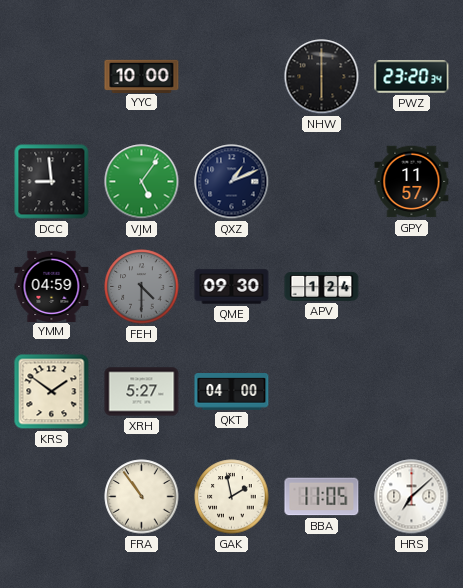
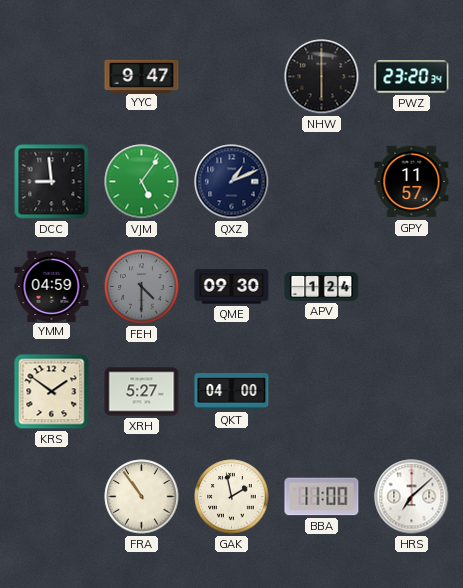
YYC: 10:00 -> 9:47
BBA: 11:05 -> 11:00
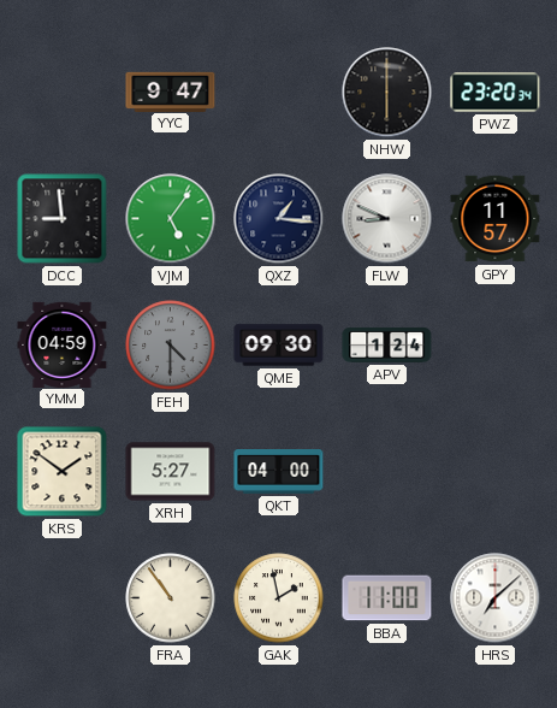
QXZ: 1:11 -> 1:16
FLW: none -> 8:49
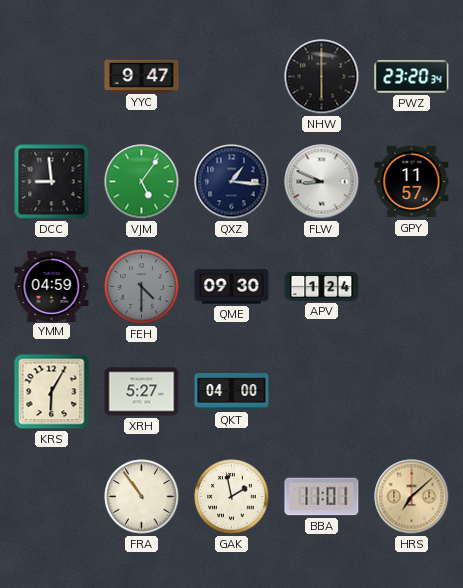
KRS: 1:51 -> 6:05
BBA: 11:00 -> 11:01
HRS dial: white -> champagne
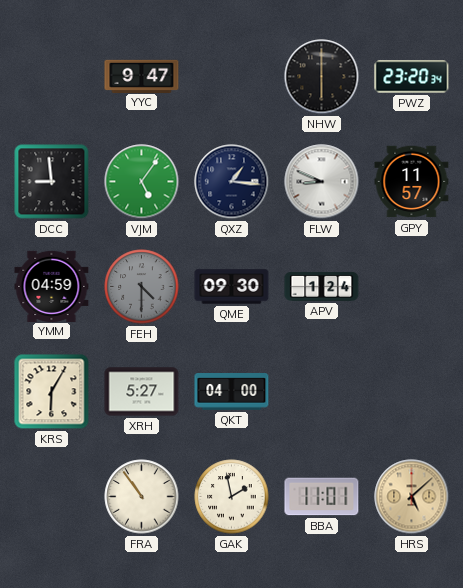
HRS: 7:08 -> 5:08
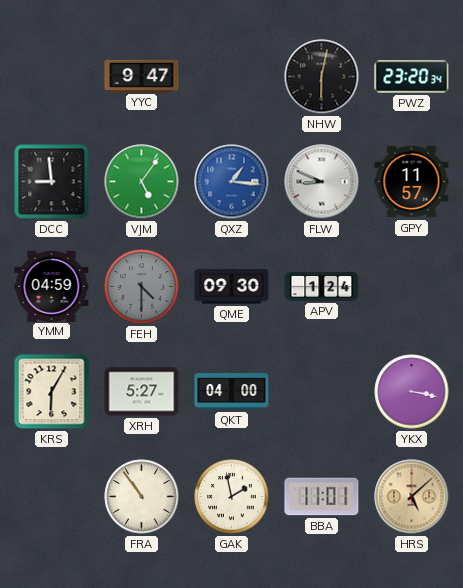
NHW: 6:00 -> 6:02
QXZ dial: navy -> blue
YKX: none -> 3:17
